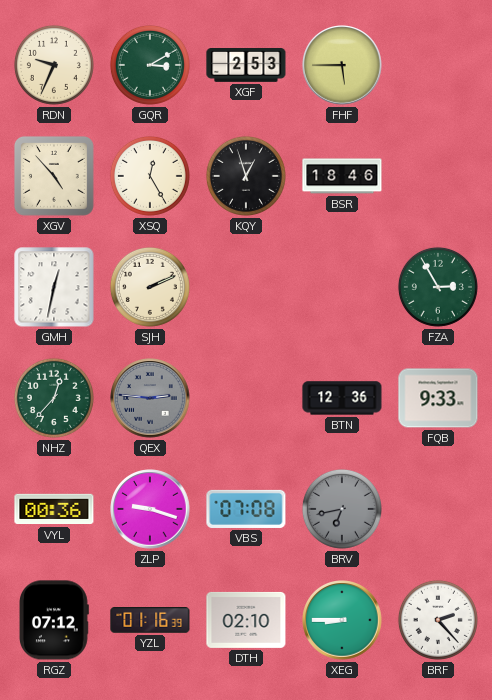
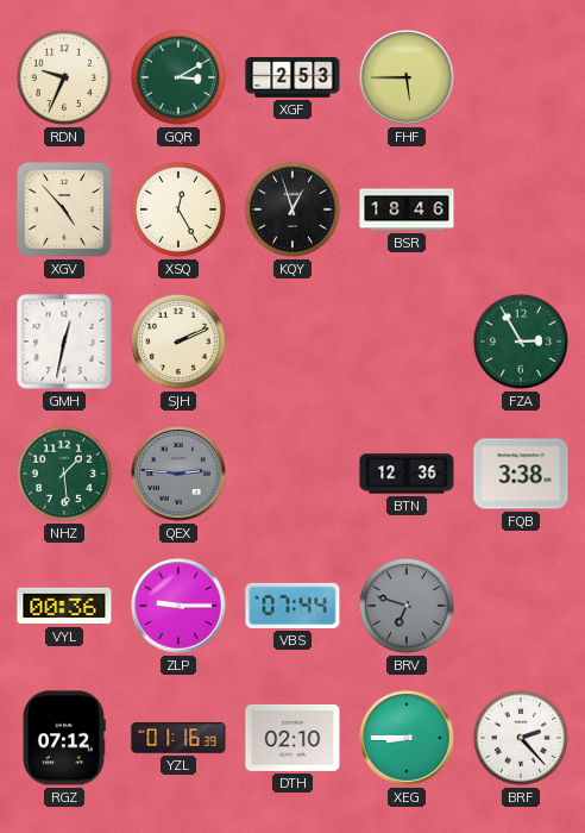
NHZ: 12:37 -> 1:29
FQB: 9:33 -> 3:38
ZLP: 9:18 -> 9:15
VBS: 07:08 -> 07:44
BRV: 6:43 -> 6:48
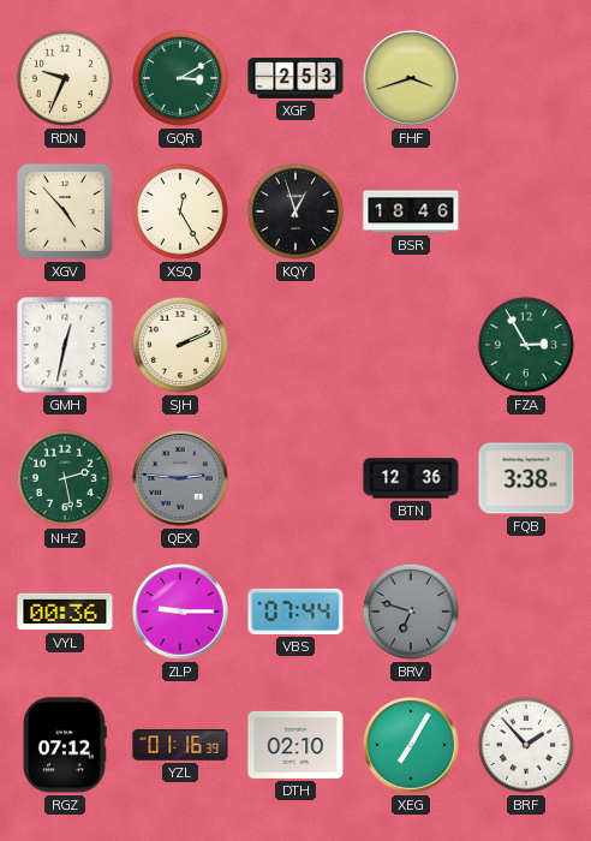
FHF: 5:45 -> 3:42
NHZ: 1:29 -> 2:28
XEG: 8:45 -> 7:05
BRF: 2:23 -> 1:53
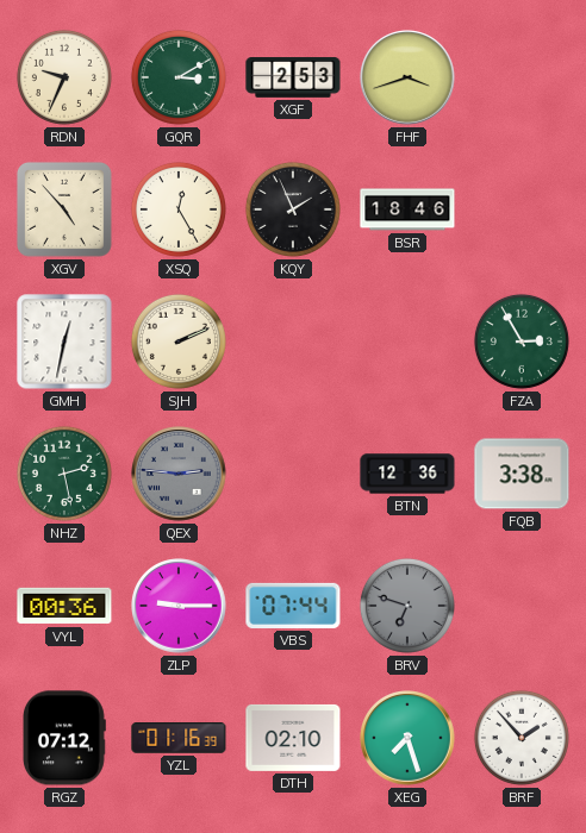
KQY: 12:57 -> 1:56
XEG: 7:05 -> 7:27
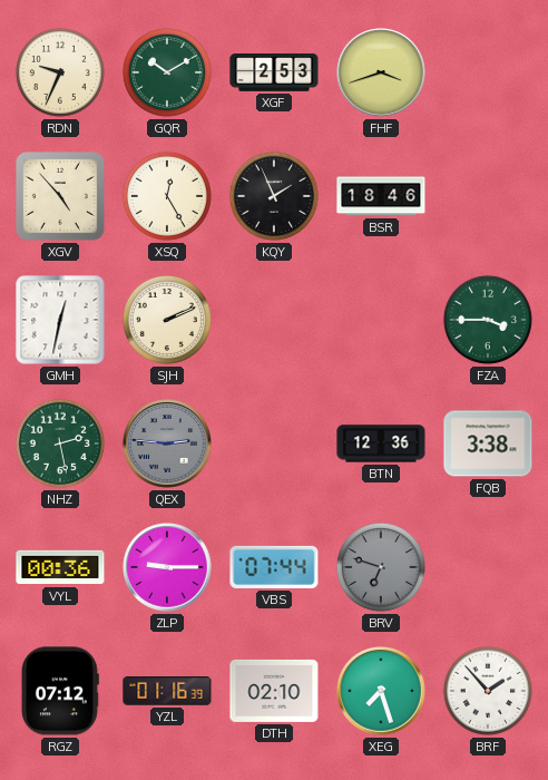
GQR: 3:10 -> 10:10
FZA: 2:55 -> 3:45
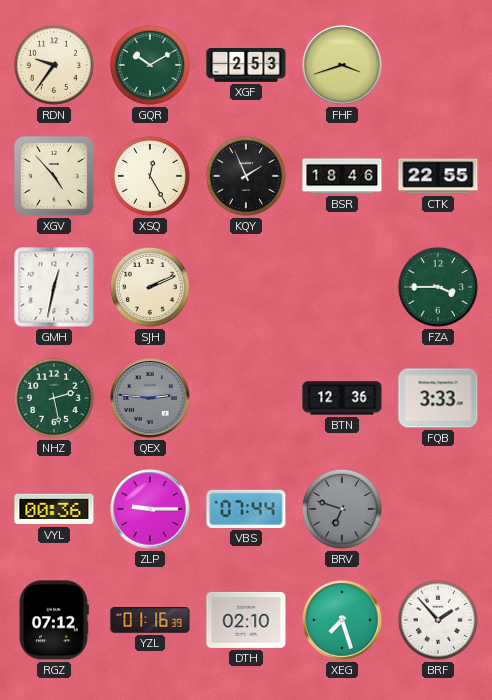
RDN: 9:34 -> 9:36
CTK: none -> 22:55
FQB: 3:38 -> 3:33
